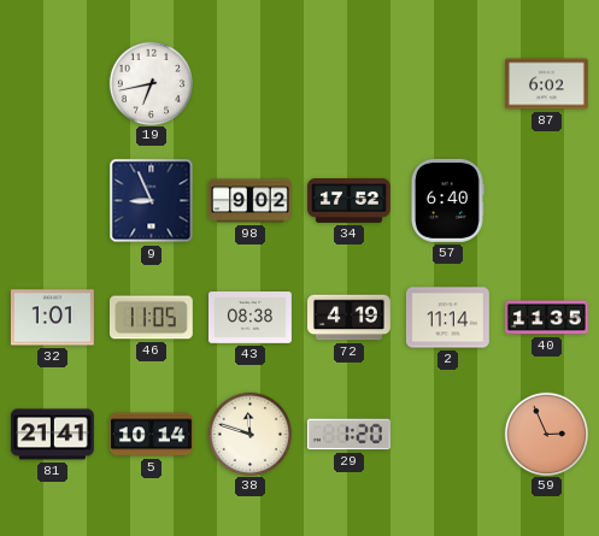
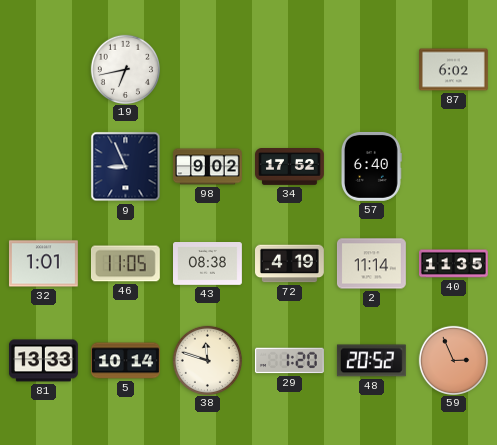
81: 21:41 -> 13:33
48: none -> 20:52
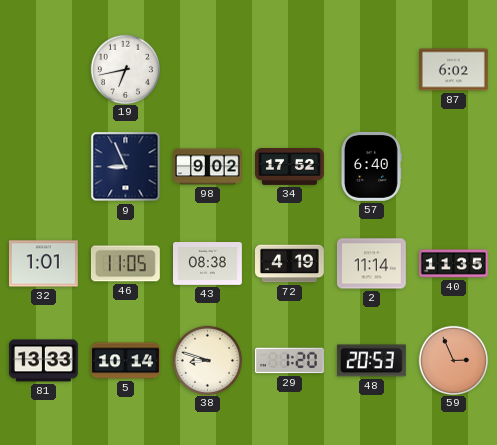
38: 11:48 -> 8:48
48: 20:52 -> 20:53
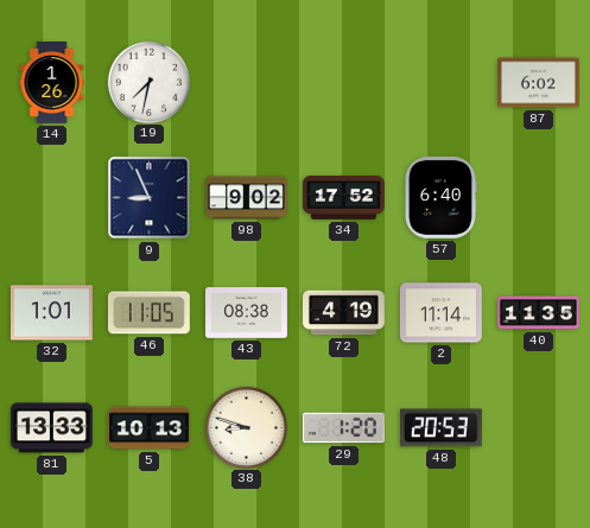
14: none -> 1:26
19: 6:43 -> 7:32
5: 10:14 -> 10:13
59: 2:56 -> none
